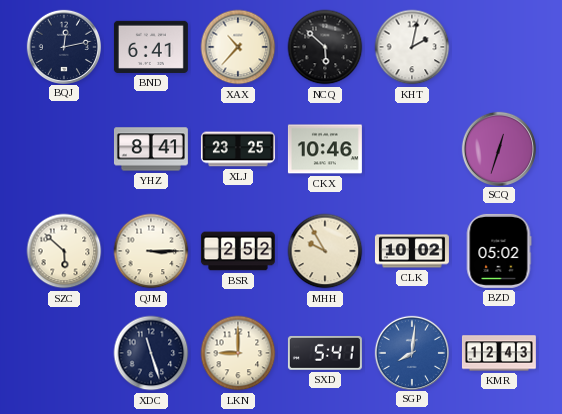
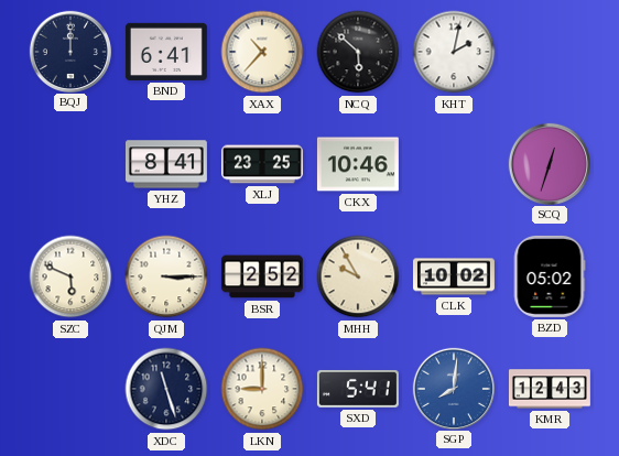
BQJ: 12:13 -> 12:00
SZC: 5:52 -> 5:49
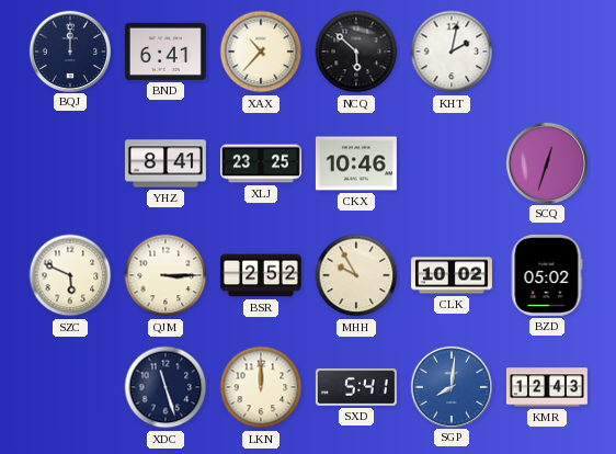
LKN: 9:00 -> 12:00
